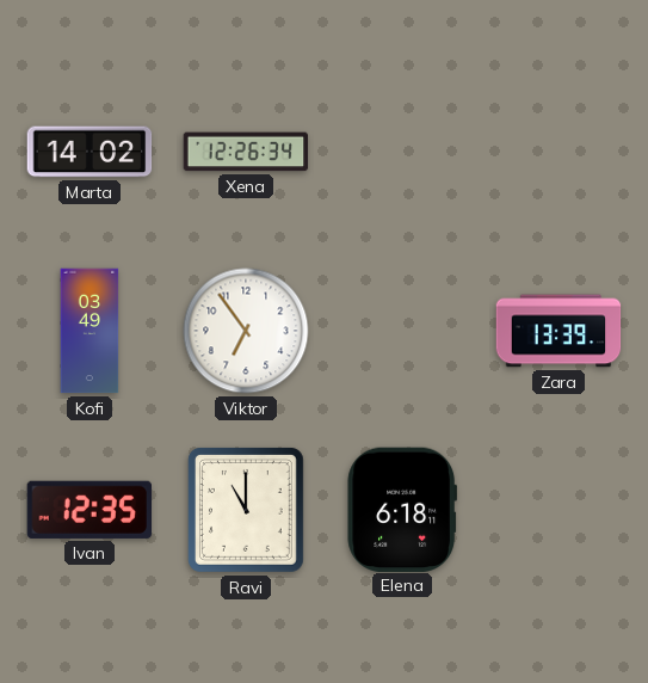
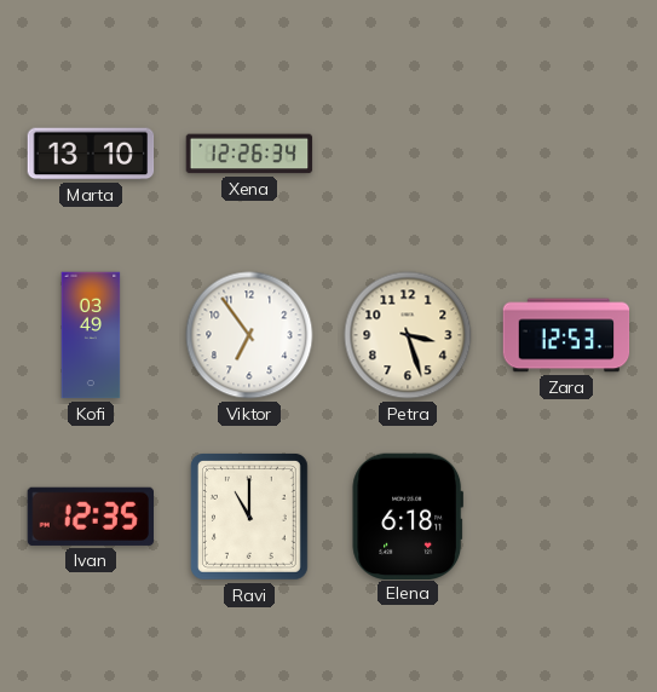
Marta: 14:02 -> 13:10
Petra: none -> 3:27
Zara: 13:39 -> 12:53
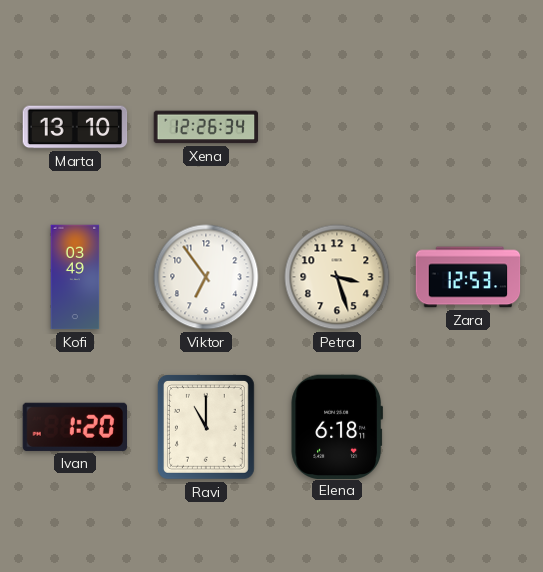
Ivan: 12:35 -> 1:20
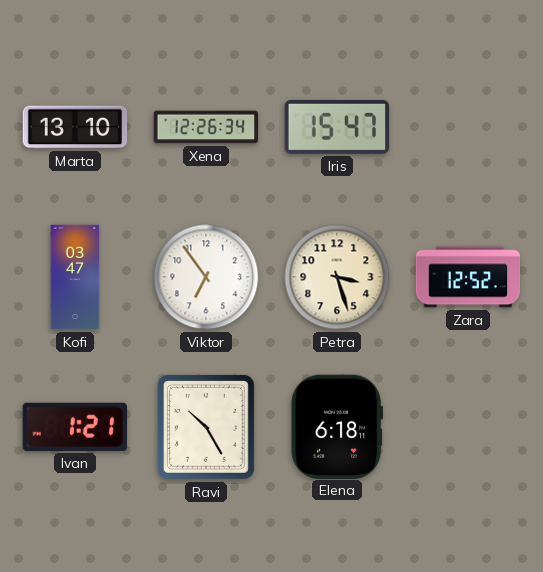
Iris: none -> 15:47
Kofi: 03:49 -> 03:47
Zara: 12:53 -> 12:52
Ivan: 1:20 -> 1:21
Ravi: 11:00 -> 10:25
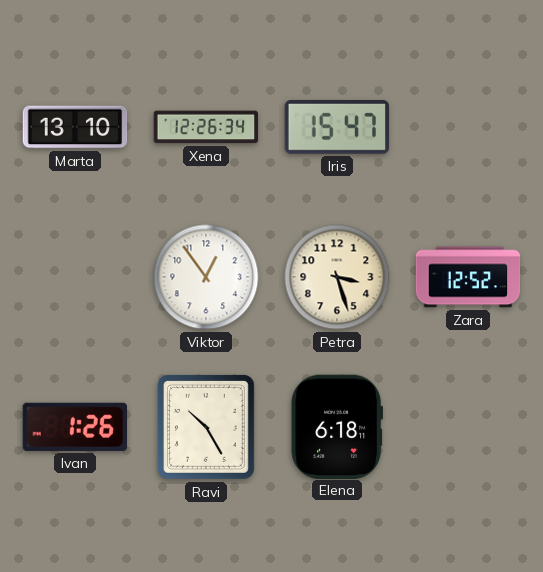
Kofi: 03:47 -> none
Viktor: 6:54 -> 12:54
Ivan: 1:21 -> 1:26
